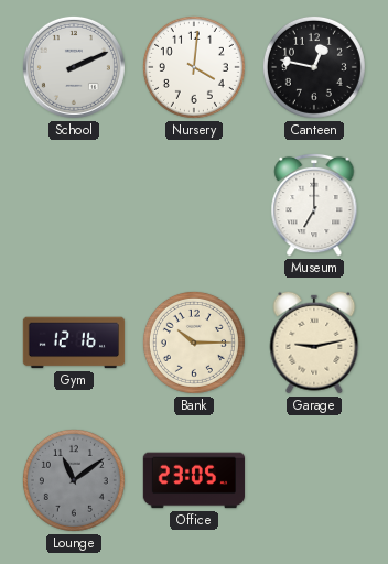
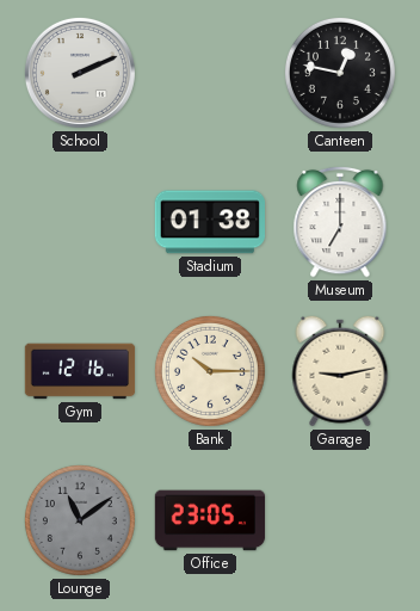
Nursery: 4:01 -> none
Stadium: none -> 01:38
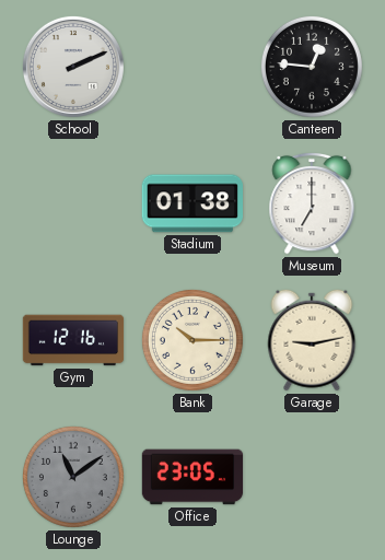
Canteen: 12:47 -> 12:46
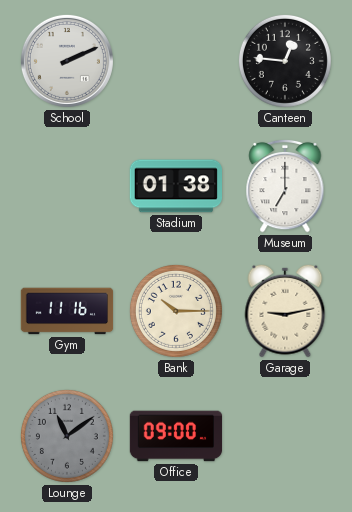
Gym: 12:16 -> 11:16
Office: 23:05 -> 09:00
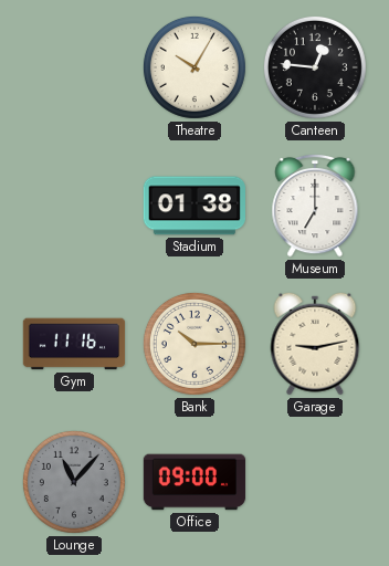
School: 2:11 -> none
Theatre: none -> 10:05
Lounge: 11:09 -> 11:07
